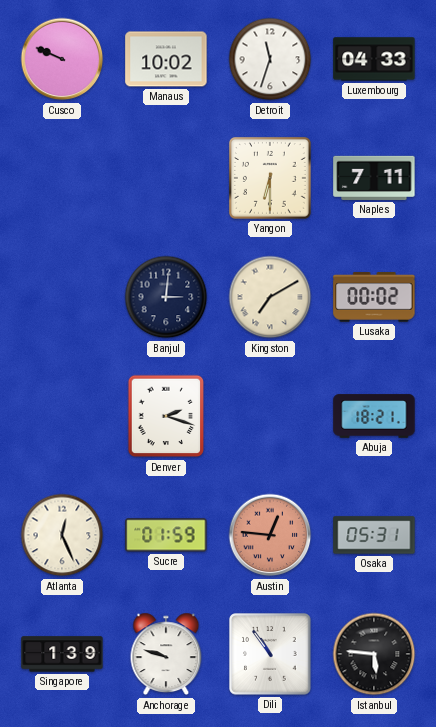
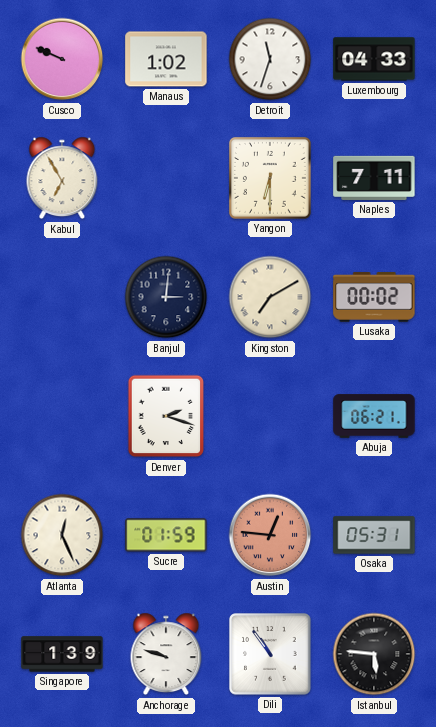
Manaus: 10:02 -> 1:02
Kabul: none -> 6:55
Abuja: 18:21 -> 06:21
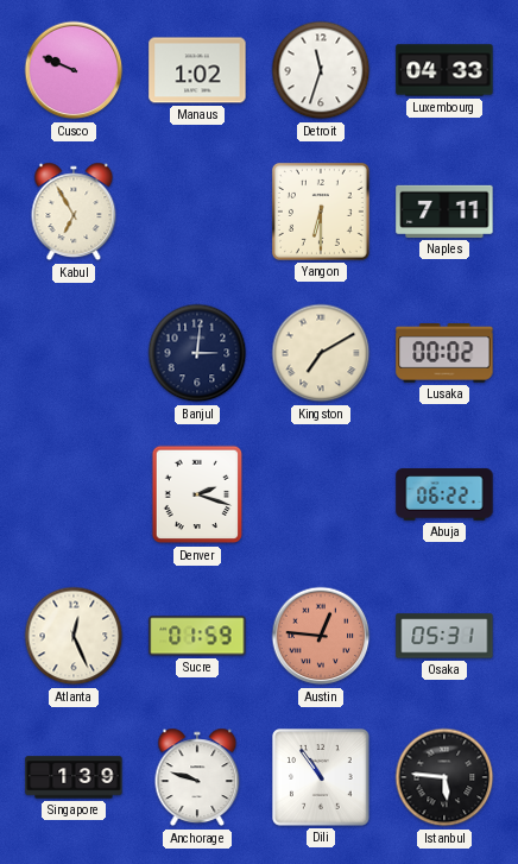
Abuja: 06:21 -> 06:22
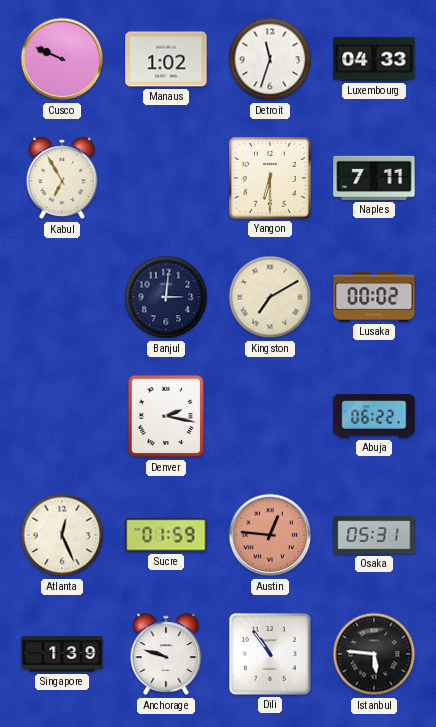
Denver: 2:18 -> 2:17
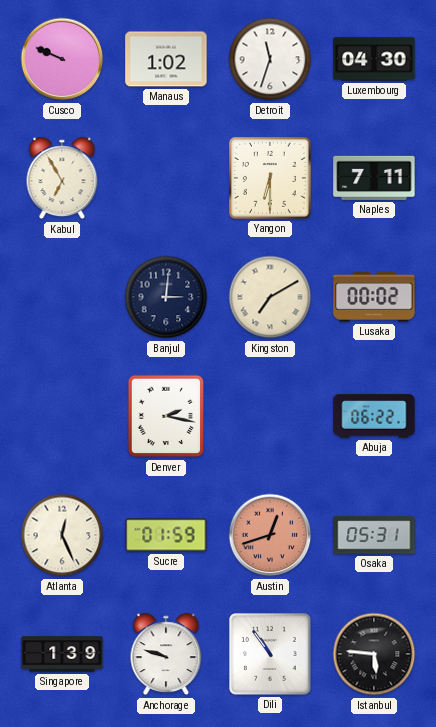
Luxembourg: 04:33 -> 04:30
Austin: 12:46 -> 12:42
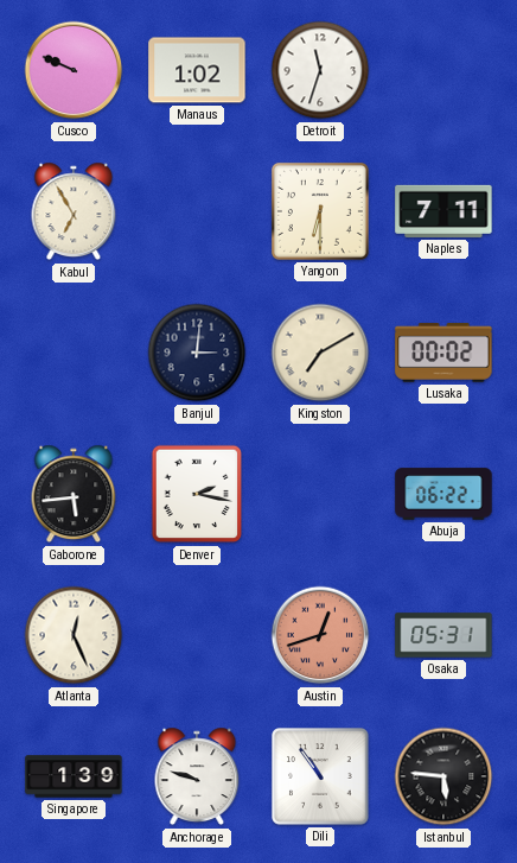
Luxembourg: 04:30 -> none
Gaborone: none -> 5:44
Sucre: 01:59 -> none
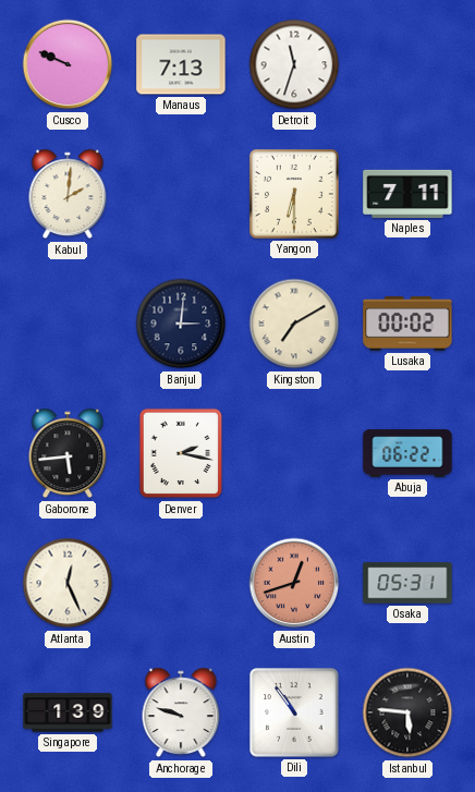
Manaus: 1:02 -> 7:13
Kabul: 6:55 -> 2:01
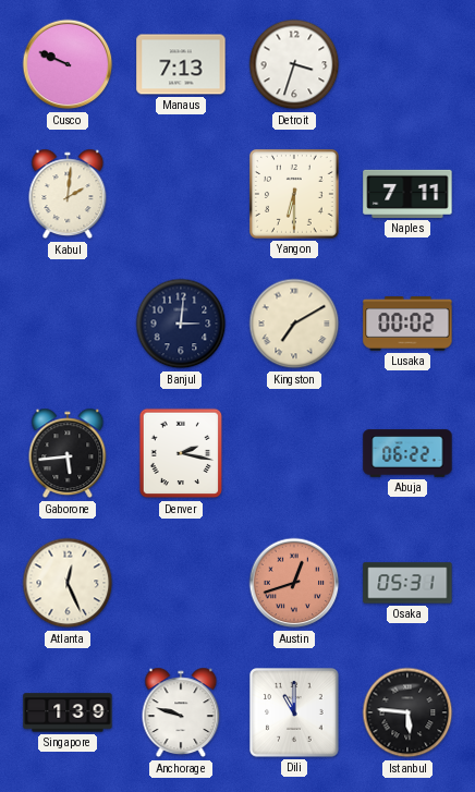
Detroit: 11:33 -> 3:33
Dili: 10:54 -> 11:00
